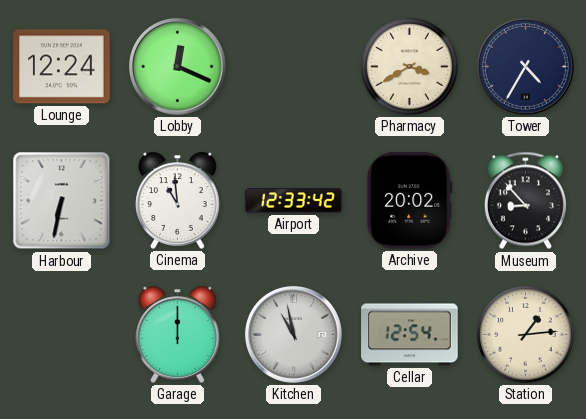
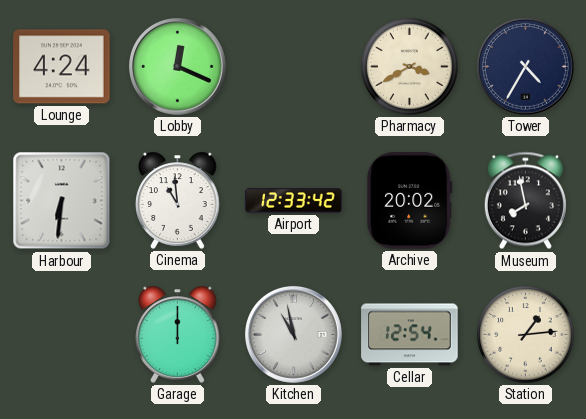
Lounge: 12:24 -> 4:24
Harbour: 6:32 -> 6:31
Museum: 8:53 -> 7:58
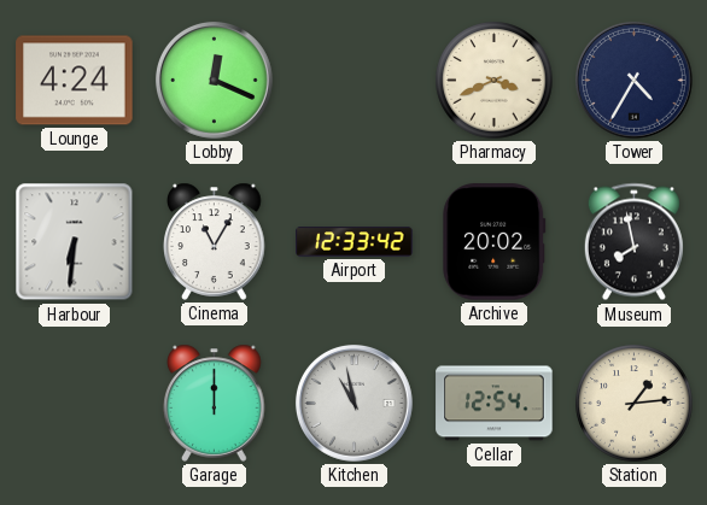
Pharmacy: 3:40 -> 3:41
Cinema: 10:59 -> 11:05
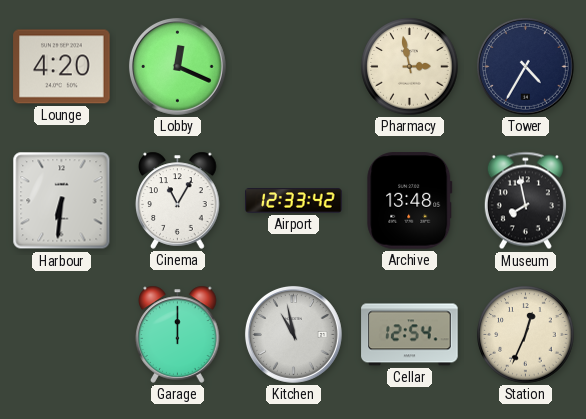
Lounge: 4:24 -> 4:20
Pharmacy: 3:41 -> 2:58
Archive: 20:02 -> 13:48
Station: 1:14 -> 12:34
